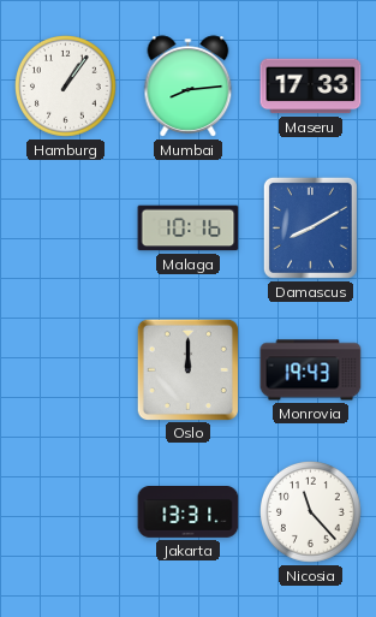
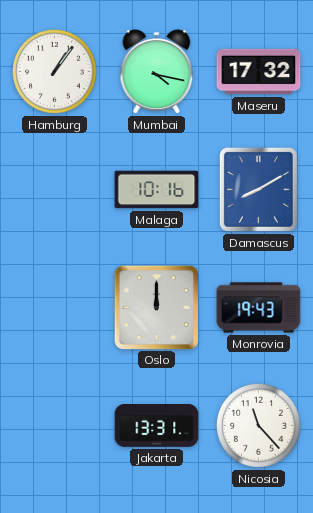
Mumbai: 8:14 -> 4:17
Maseru: 17:33 -> 17:32
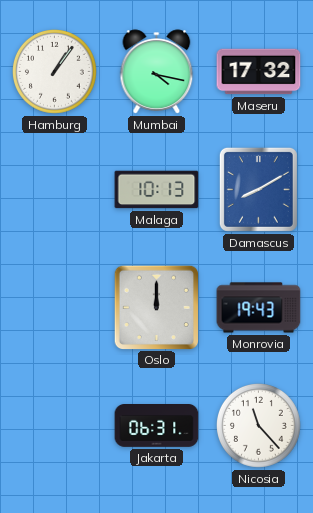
Malaga: 10:16 -> 10:13
Jakarta: 13:31 -> 06:31
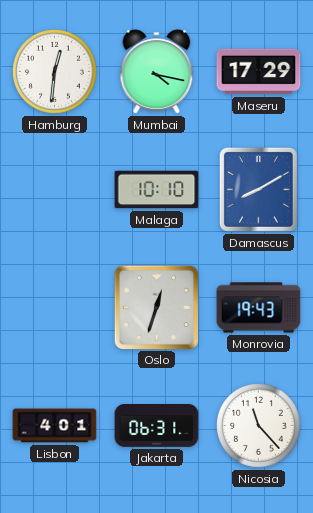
Hamburg: 1:06 -> 12:31
Maseru: 17:32 -> 17:29
Malaga: 10:13 -> 10:10
Oslo: 12:00 -> 12:33
Lisbon: none -> 4:01
